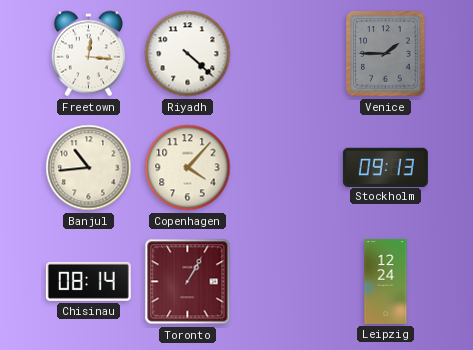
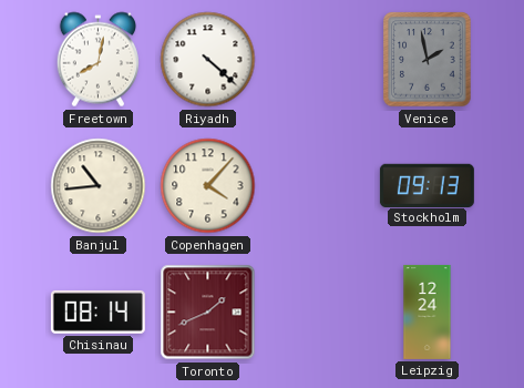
Freetown: 12:16 -> 8:02
Venice: 1:45 -> 1:58
Toronto: 1:05 -> 1:41
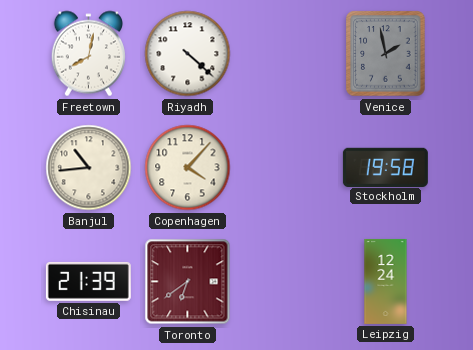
Stockholm: 09:13 -> 19:58
Chisinau: 08:14 -> 21:39
Toronto: 1:41 -> 6:39
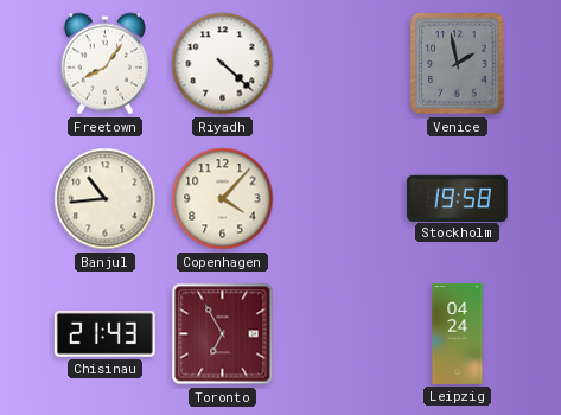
Freetown: 8:02 -> 8:06
Chisinau: 21:39 -> 21:43
Toronto: 6:39 -> 6:55
Leipzig: 12:24 -> 04:24
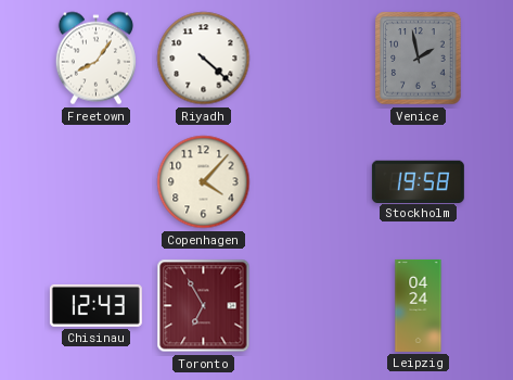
Banjul: 10:44 -> none
Chisinau: 21:43 -> 12:43
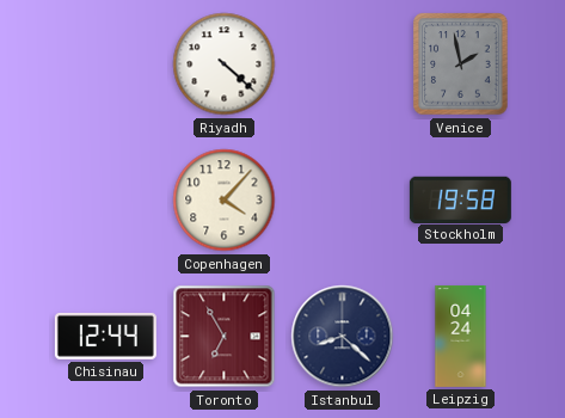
Freetown: 8:06 -> none
Chisinau: 12:43 -> 12:44
Istanbul: none -> 8:22
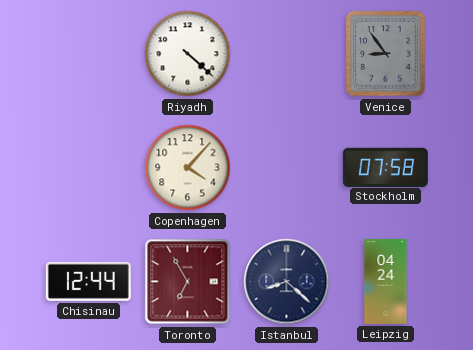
Venice: 1:58 -> 8:54
Stockholm: 19:58 -> 07:58
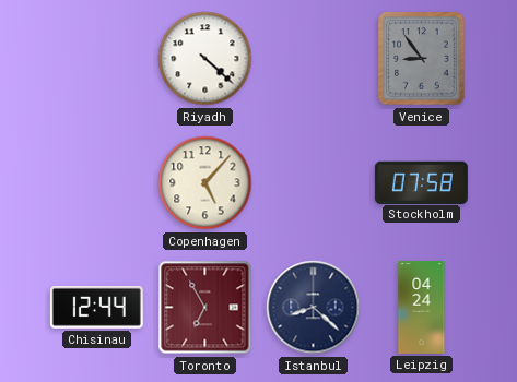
Copenhagen: 4:07 -> 5:07
